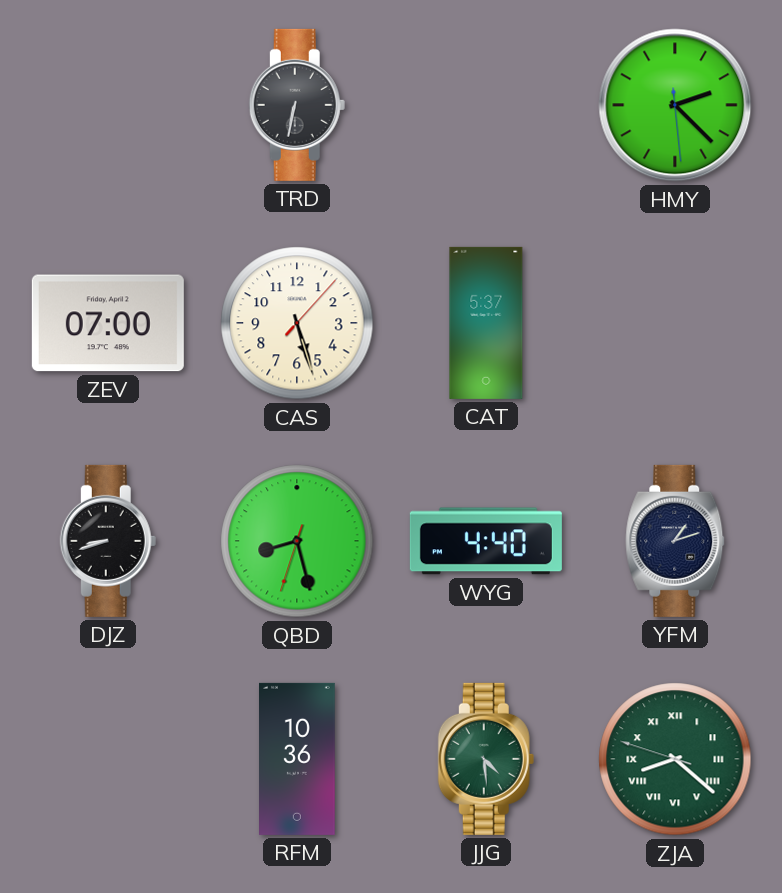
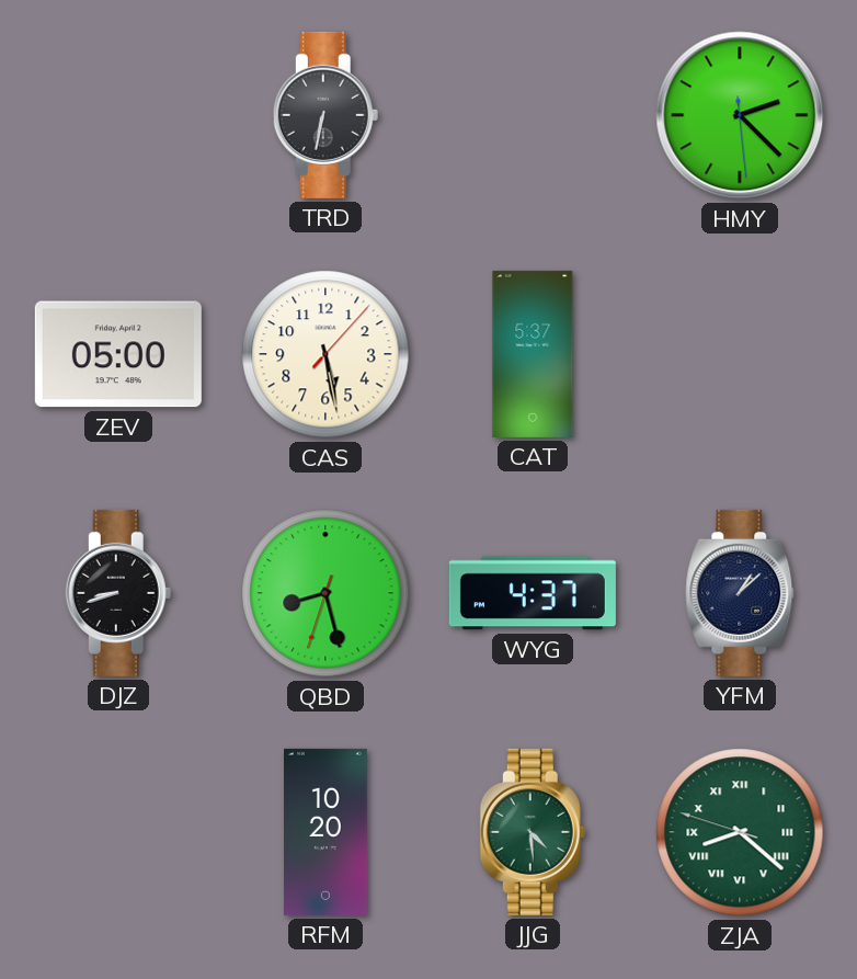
ZEV: 07:00 -> 05:00
CAS: 5:27 -> 5:28
WYG: 4:40 -> 4:37
YFM: 1:12 -> 1:08
RFM: 10:36 -> 10:20
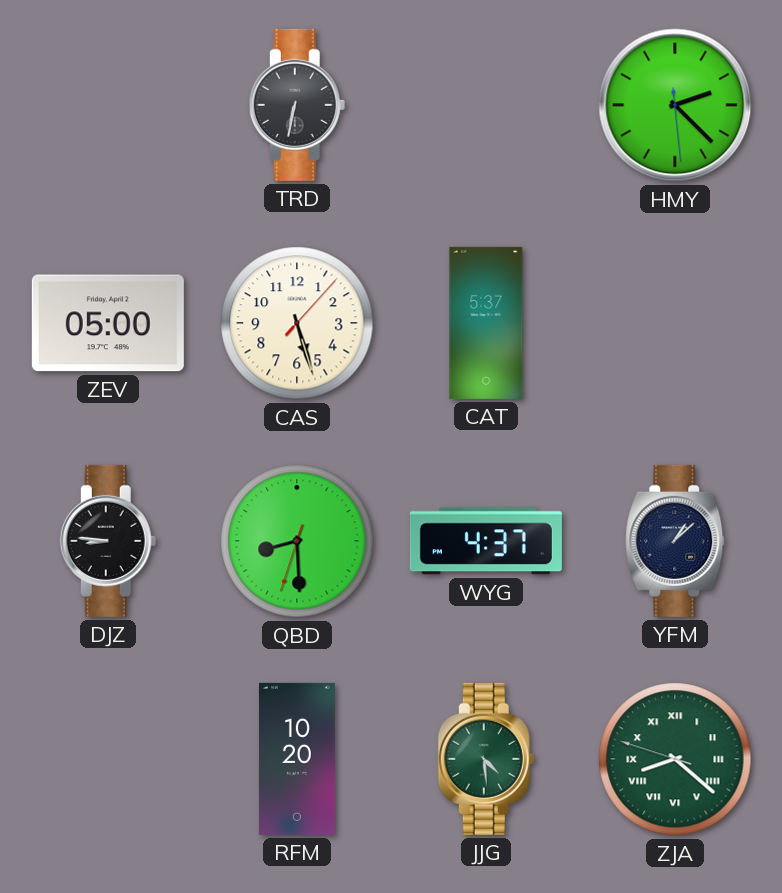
CAS: 5:28 -> 5:27
DJZ: 8:42 -> 8:46
QBD: 8:27 -> 8:29
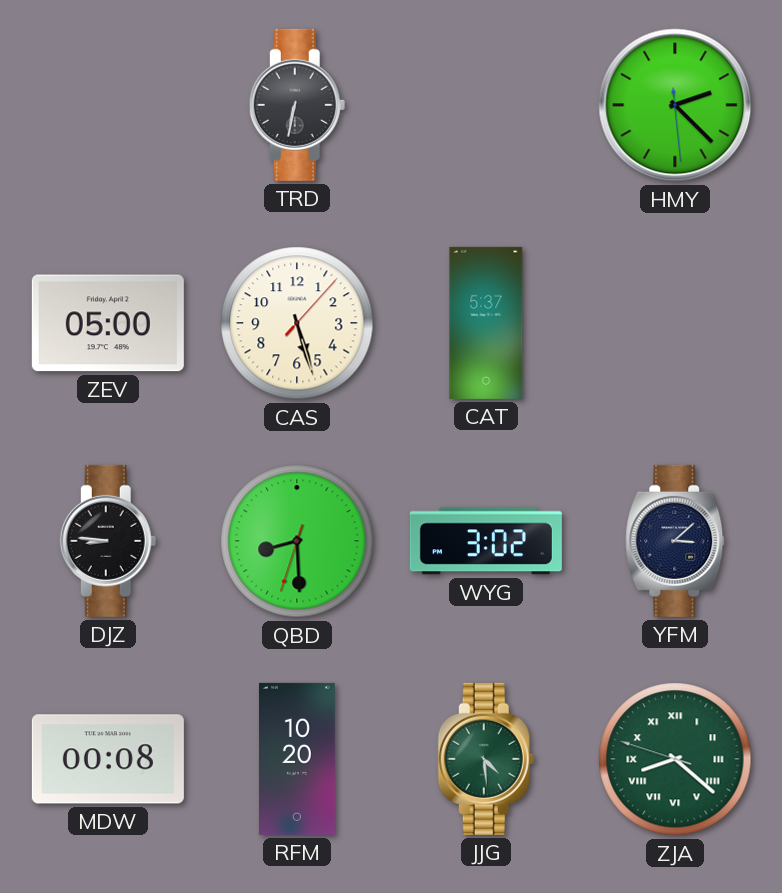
WYG: 4:37 -> 3:02
YFM: 1:08 -> 3:08
MDW: none -> 00:08
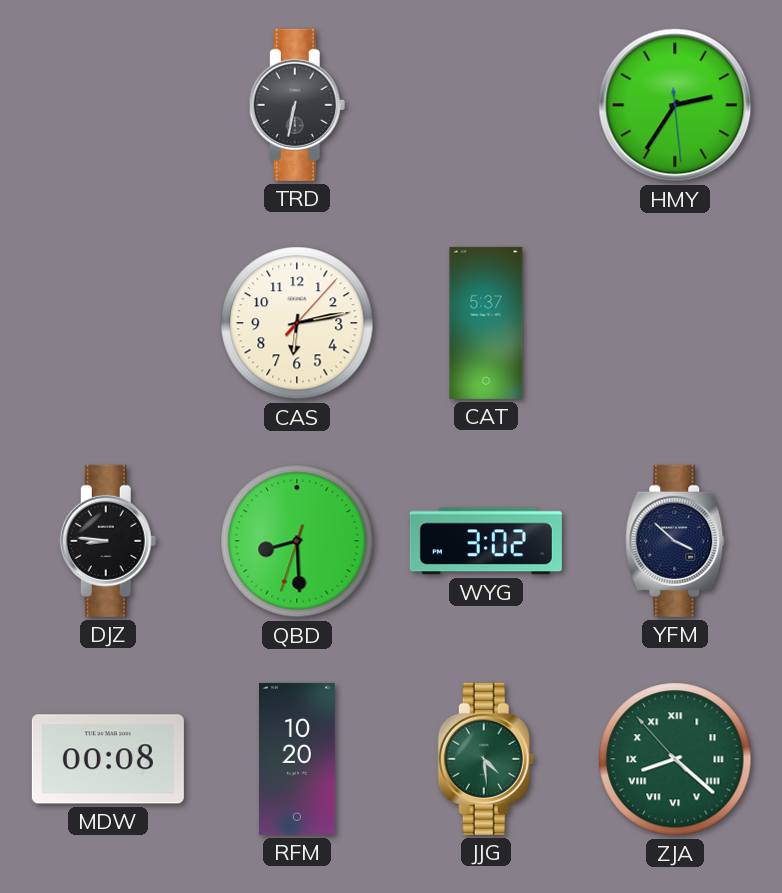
HMY: 2:22 -> 2:35
ZEV: 05:00 -> none
CAS: 5:27 -> 6:13
YFM: 3:08 -> 3:52
ZJA: 8:21:48 -> 8:21:53
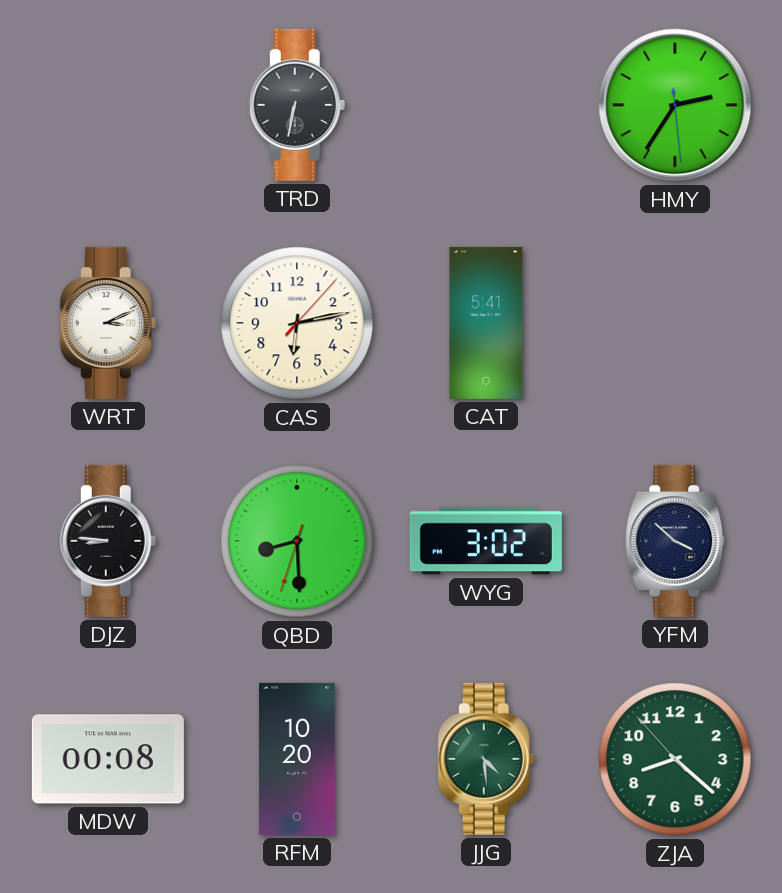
WRT: none -> 3:11
CAT: 5:37 -> 5:41
ZJA numerals: Roman -> Arabic
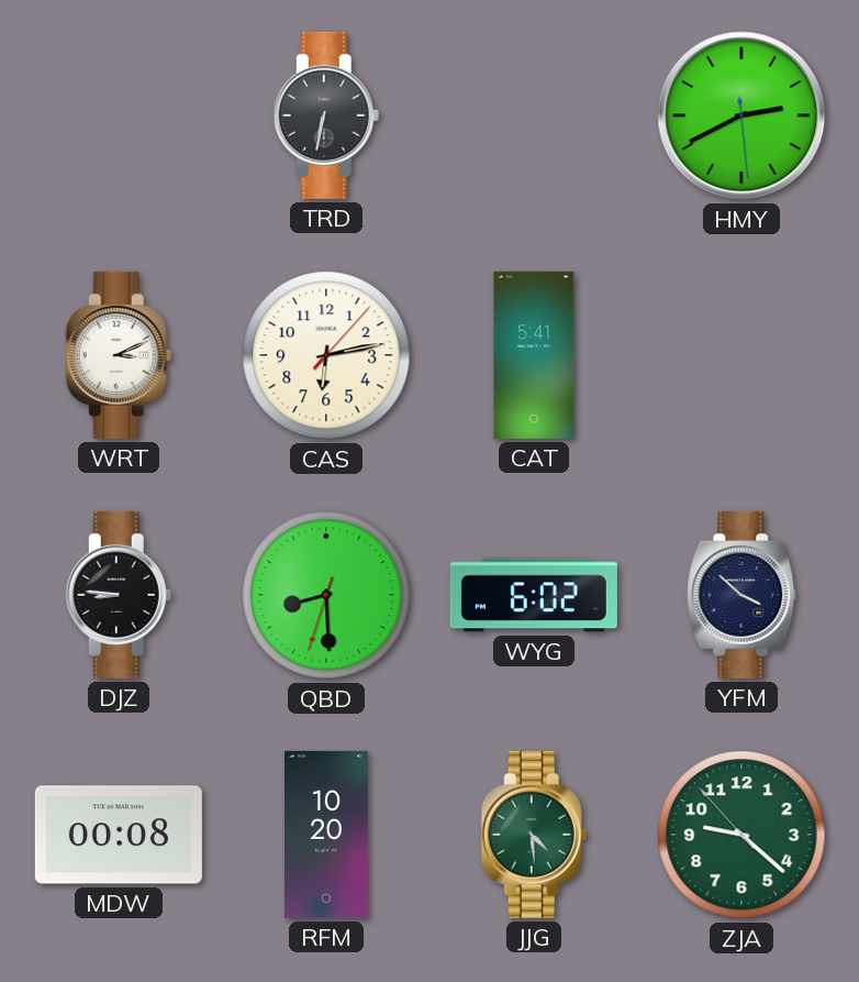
HMY: 2:35 -> 2:40
WYG: 3:02 -> 6:02
ZJA: 8:21 -> 9:21
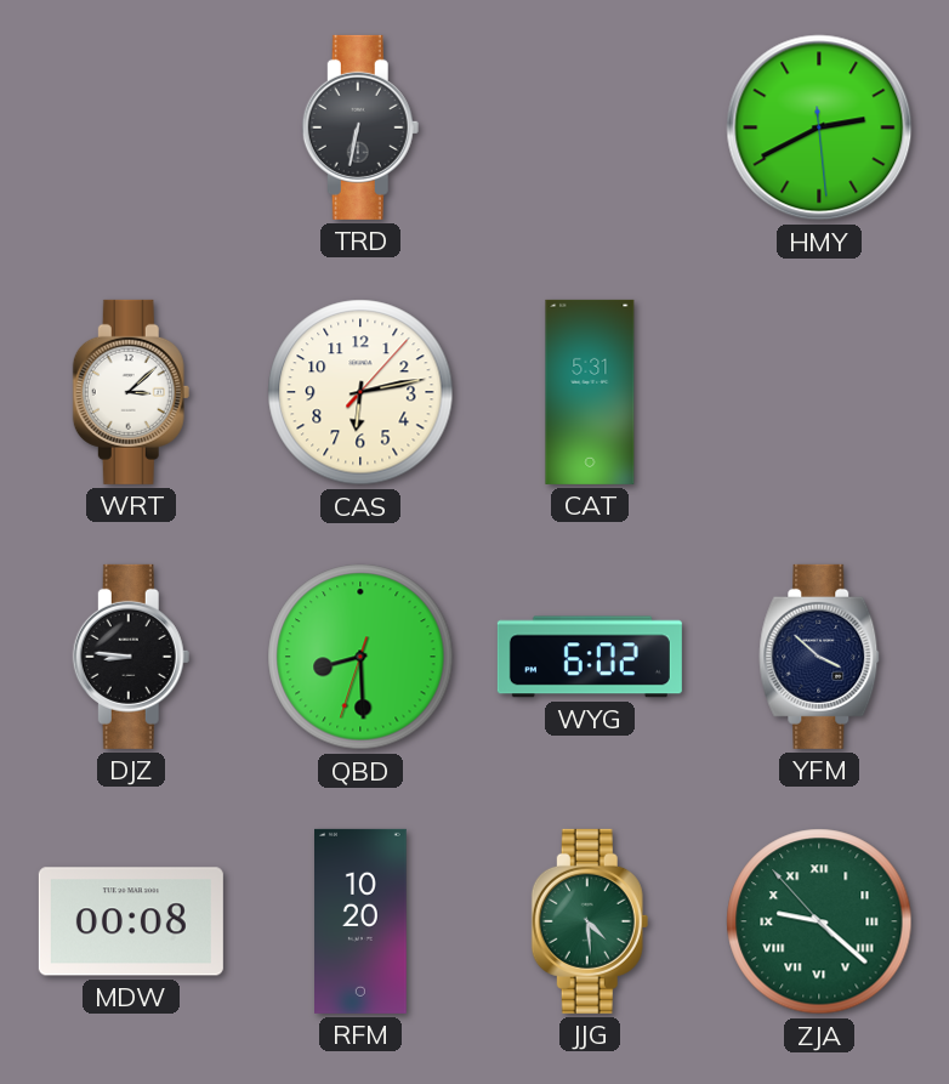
WRT: 3:11 -> 3:08
CAT: 5:41 -> 5:31
ZJA numerals: Arabic -> Roman
